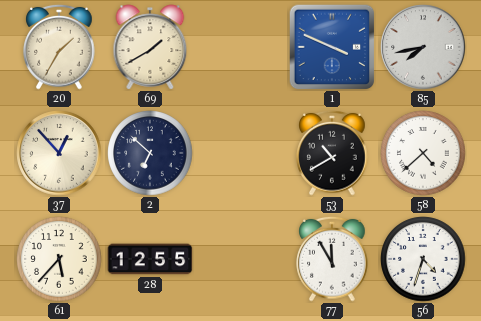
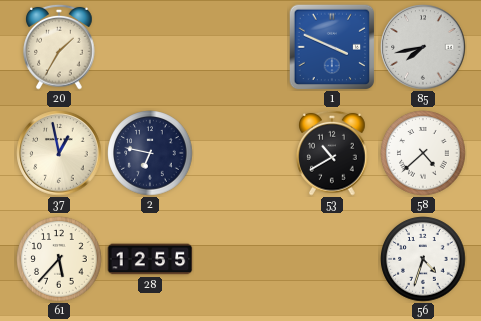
69: 1:40 -> none
37: 12:53 -> 12:58
2: 6:52 -> 6:47
77: 11:55 -> none
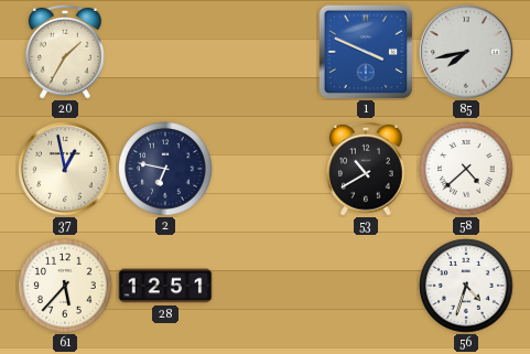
28: 12:55 -> 12:51
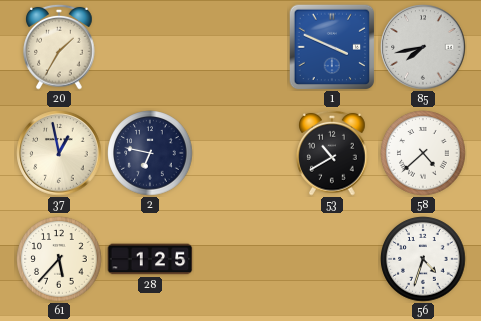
28: 12:51 -> 1:25
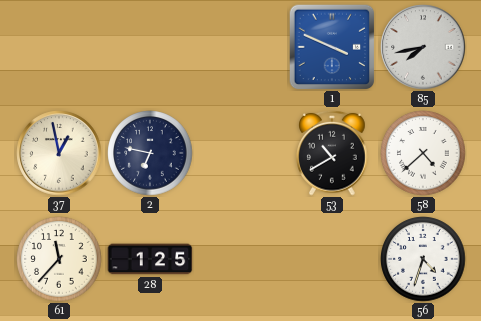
20: 1:35 -> none
61: 5:37 -> 11:37
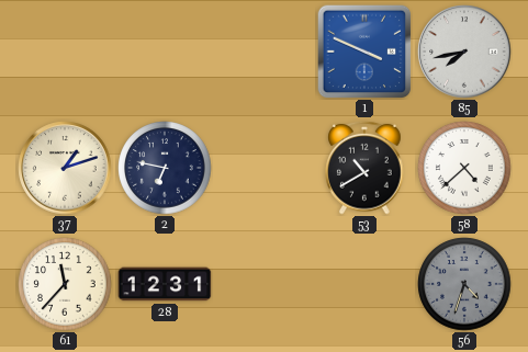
37: 12:58 -> 1:12
28: 1:25 -> 12:31
56 dial: white -> grey
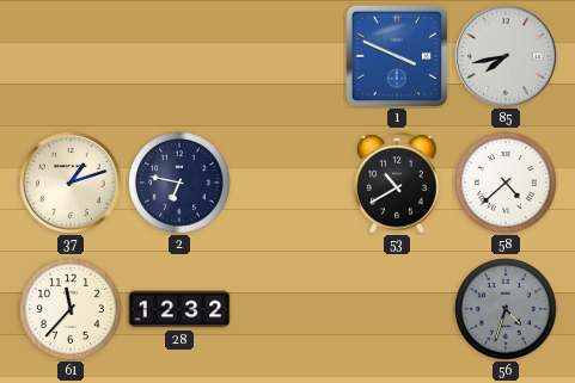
28: 12:31 -> 12:32
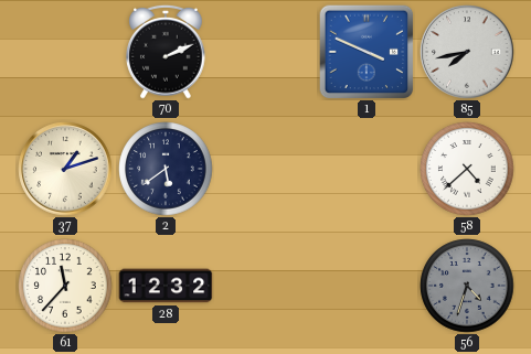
70: none -> 2:11
2: 6:47 -> 5:39
53: 10:40 -> none
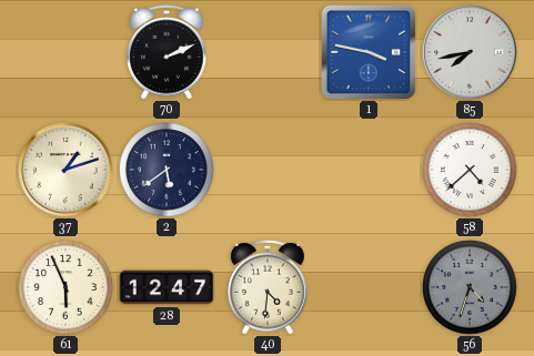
1: 3:49 -> 3:47
61: 11:37 -> 5:56
28: 12:32 -> 12:47
40: none -> 4:31
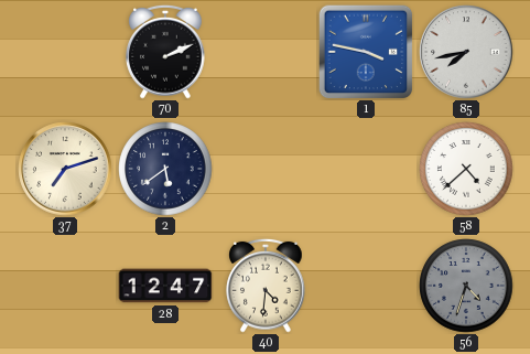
37: 1:12 -> 7:12
61: 5:56 -> none
